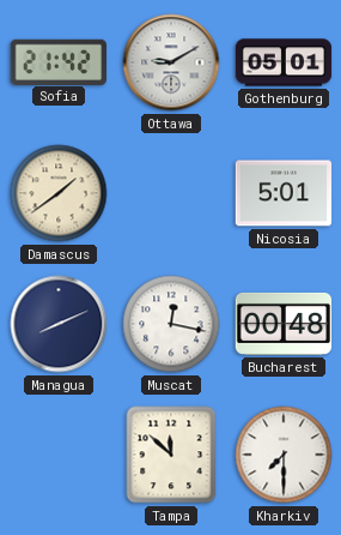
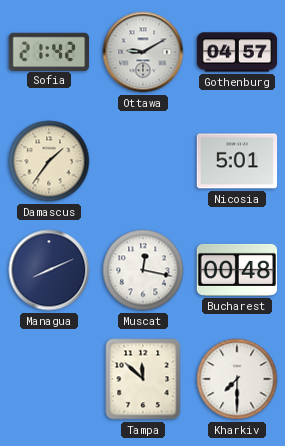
Gothenburg: 05:01 -> 04:57
Damascus: 1:39 -> 1:36
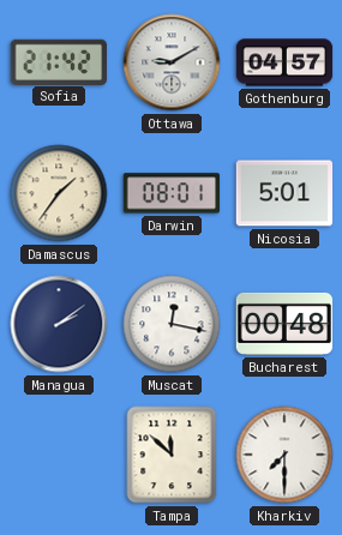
Darwin: none -> 08:01
Managua: 8:11 -> 2:09
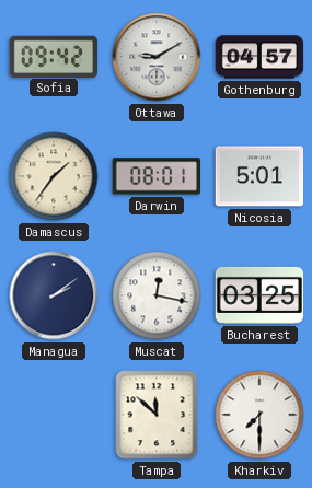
Sofia: 21:42 -> 09:42
Bucharest: 00:48 -> 03:25
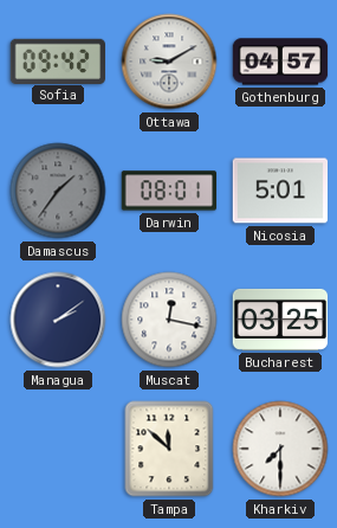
Damascus dial: cream -> grey
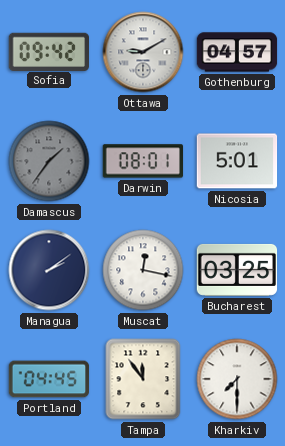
Portland: none -> 04:45
Tampa: 11:52 -> 11:54
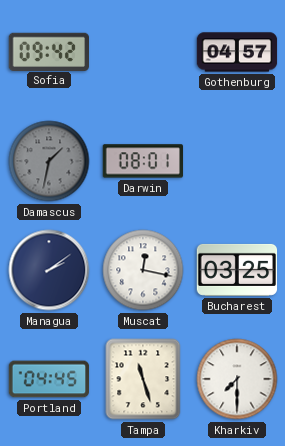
Ottawa: 9:10 -> none
Damascus: 1:36 -> 1:32
Nicosia: 5:01 -> none
Tampa: 11:54 -> 11:27
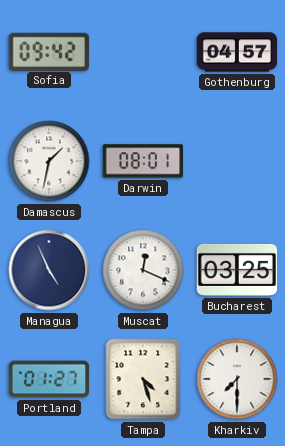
Damascus dial: grey -> white
Managua: 2:09 -> 4:56
Muscat: 12:17 -> 12:19
Portland: 04:45 -> 01:27
Tampa: 11:27 -> 4:27
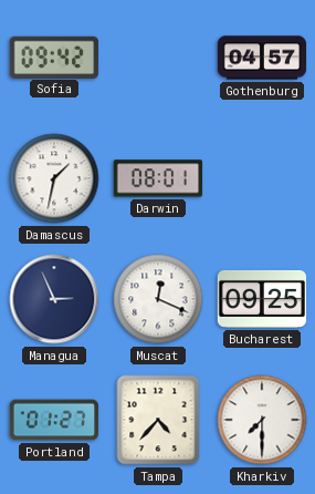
Managua: 4:56 -> 2:56
Bucharest: 03:25 -> 09:25
Tampa: 4:27 -> 4:37
